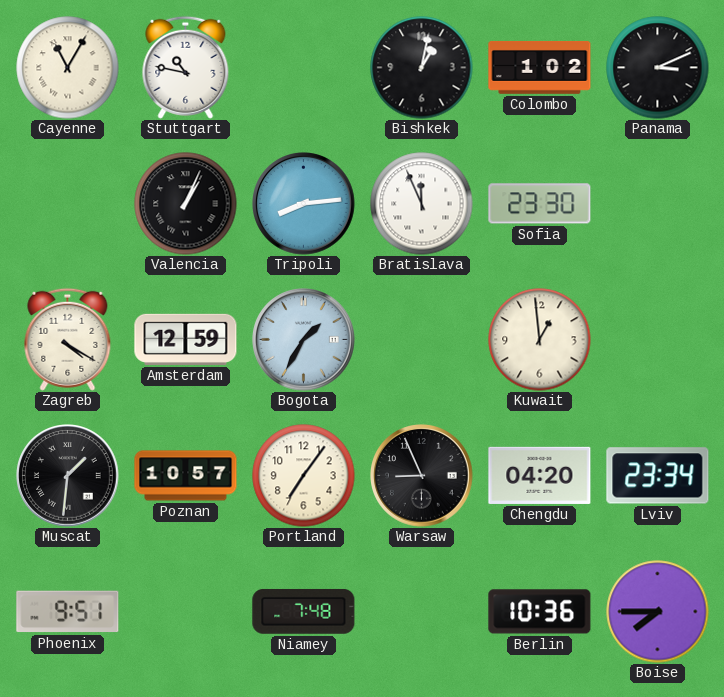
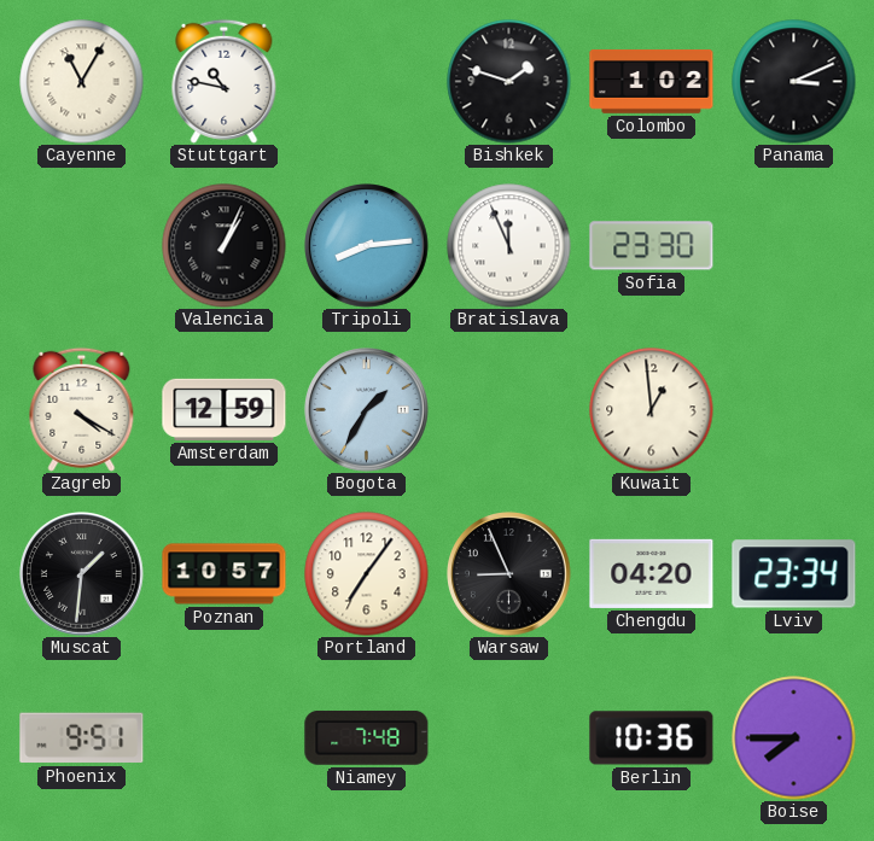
Bishkek: 1:02 -> 1:48
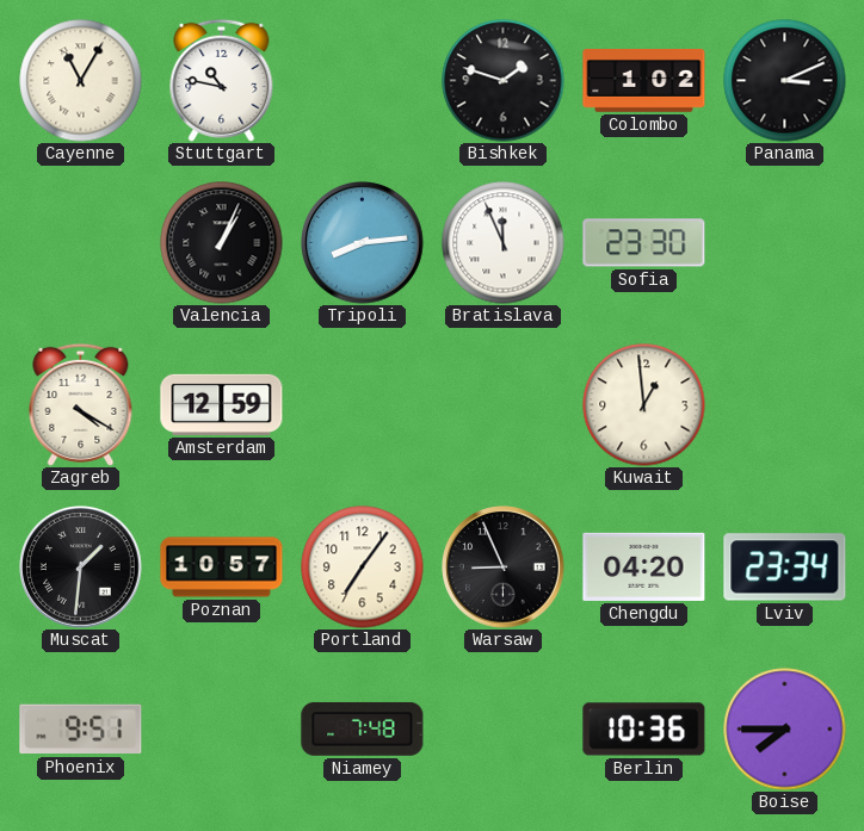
Bogota: 1:35 -> none
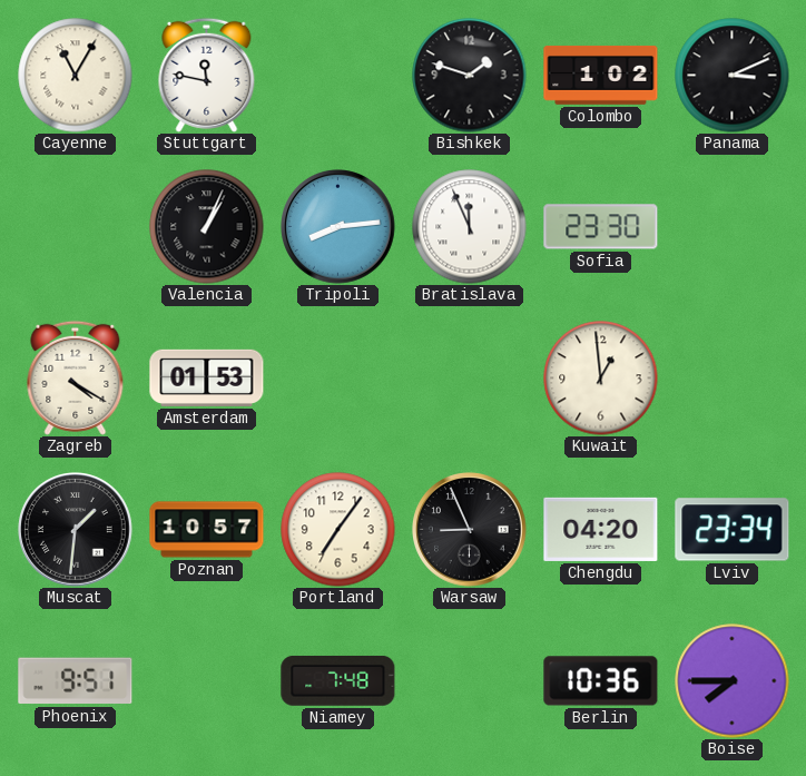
Stuttgart: 10:47 -> 11:47
Amsterdam: 12:59 -> 01:53
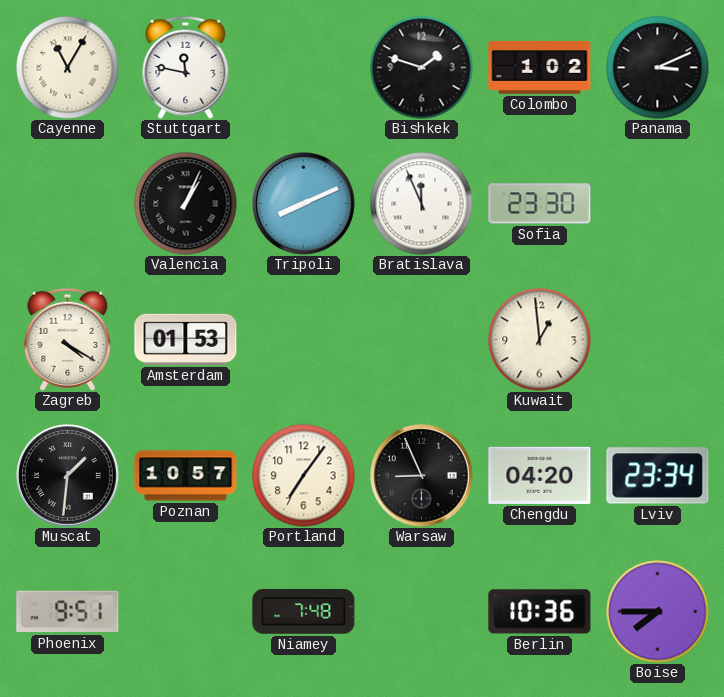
Tripoli: 8:14 -> 8:11
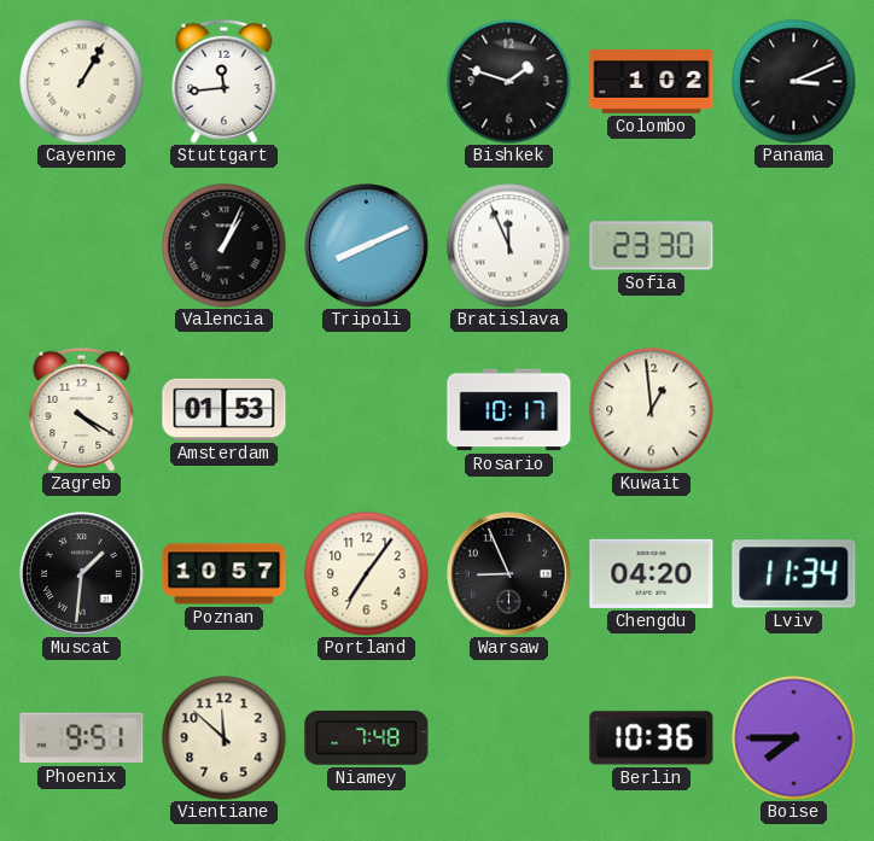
Cayenne: 11:05 -> 1:05
Stuttgart: 11:47 -> 11:44
Rosario: none -> 10:17
Lviv: 23:34 -> 11:34
Vientiane: none -> 11:52
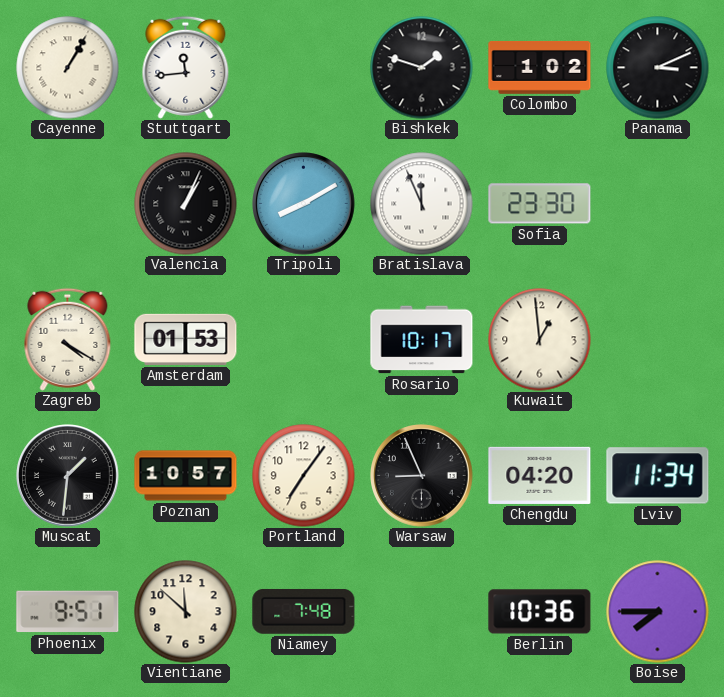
Tripoli: 8:11 -> 8:10
